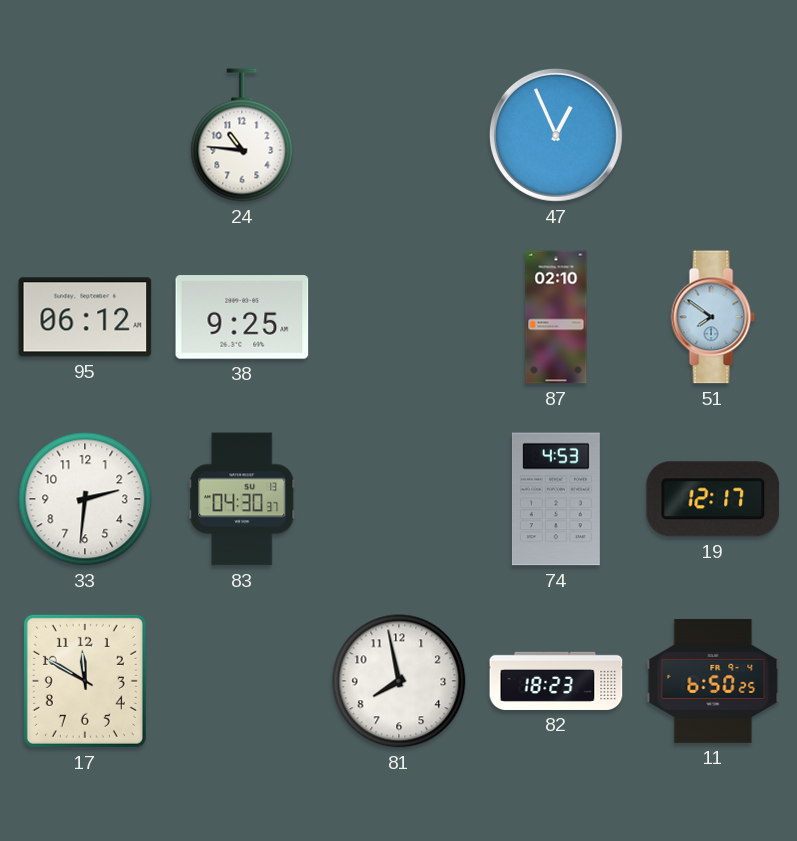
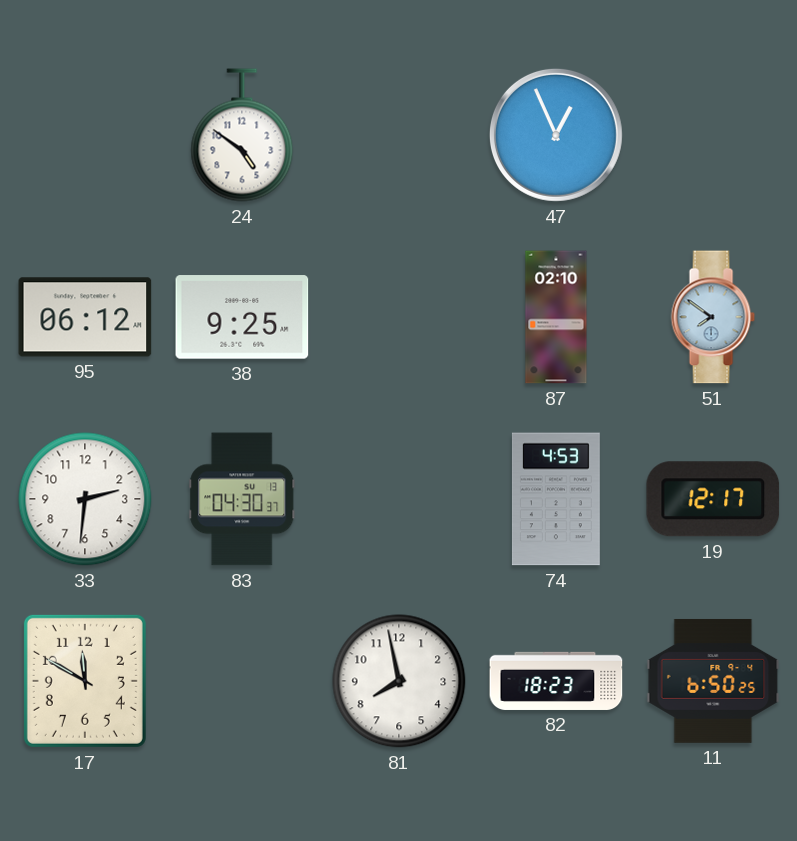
24: 10:46 -> 4:51
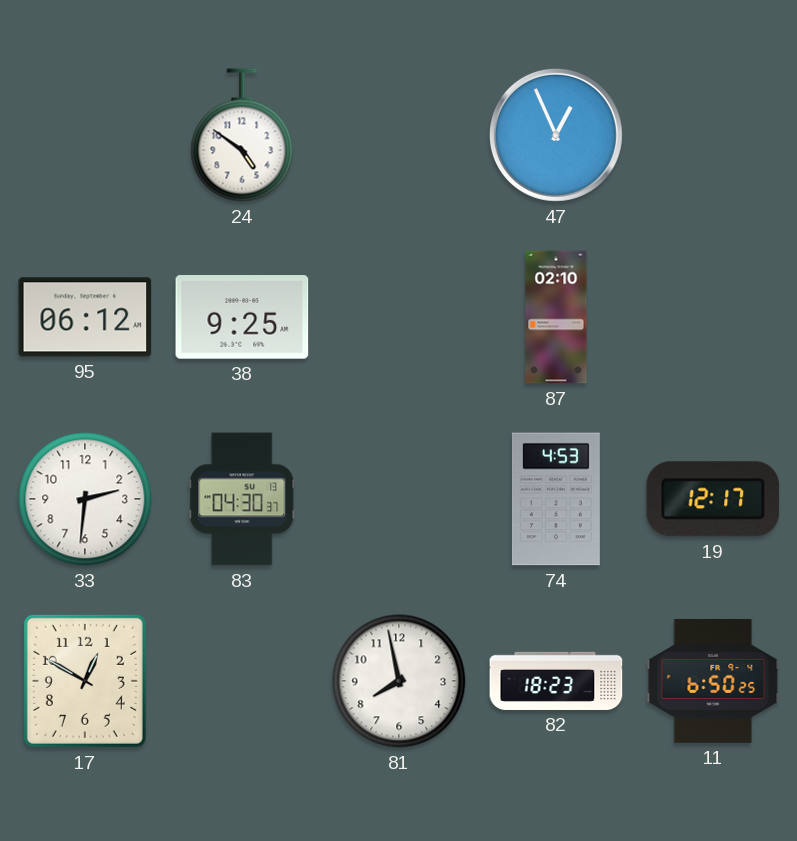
51: 7:51 -> none
17: 11:50 -> 12:50
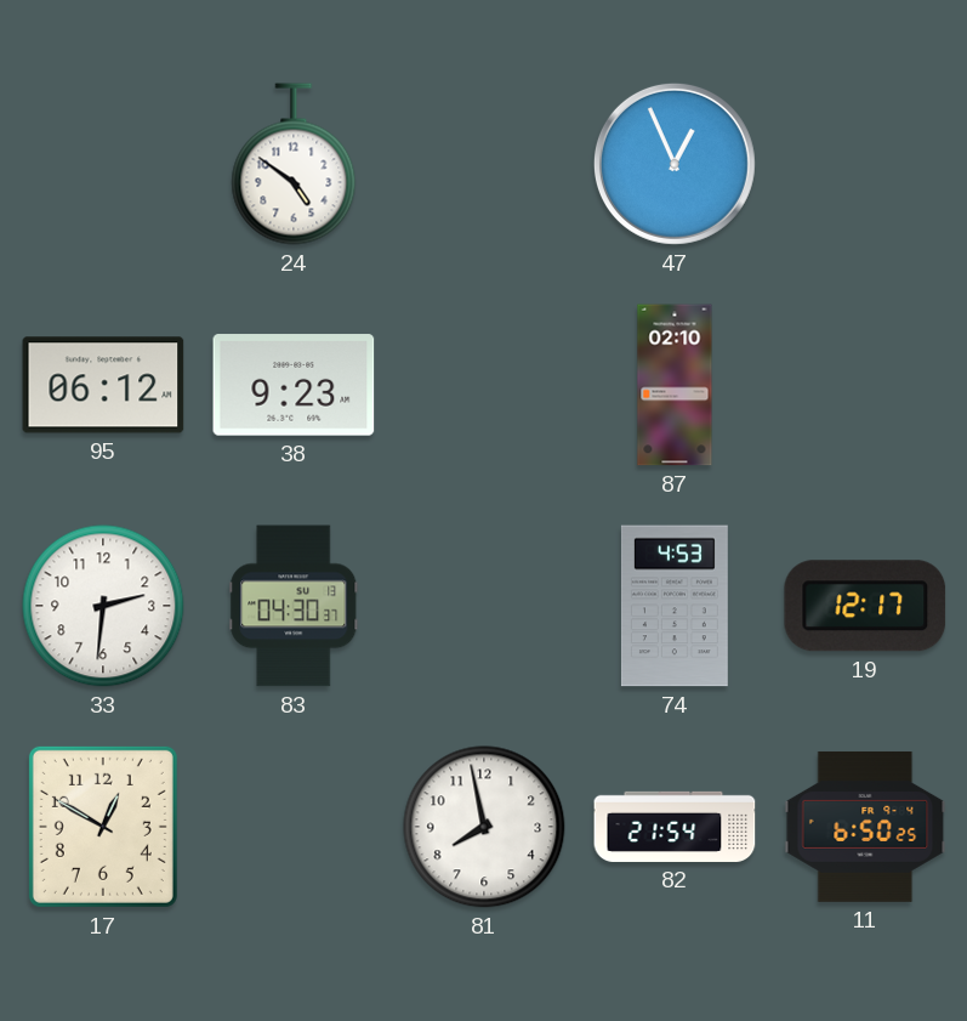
38: 9:25 -> 9:23
82: 18:23 -> 21:54
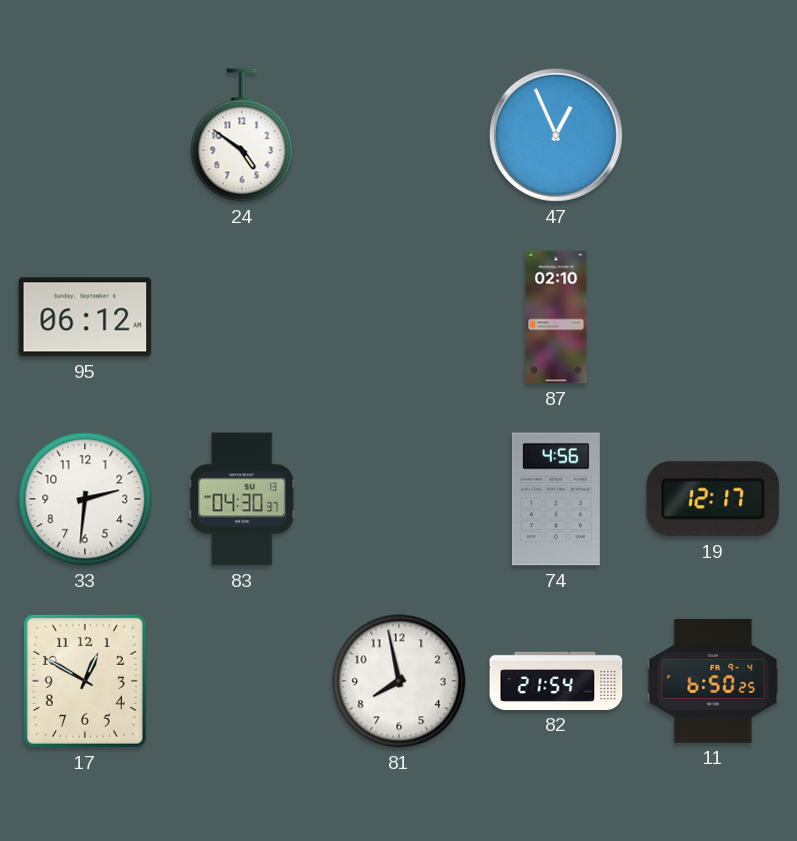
38: 9:23 -> none
74: 4:53 -> 4:56
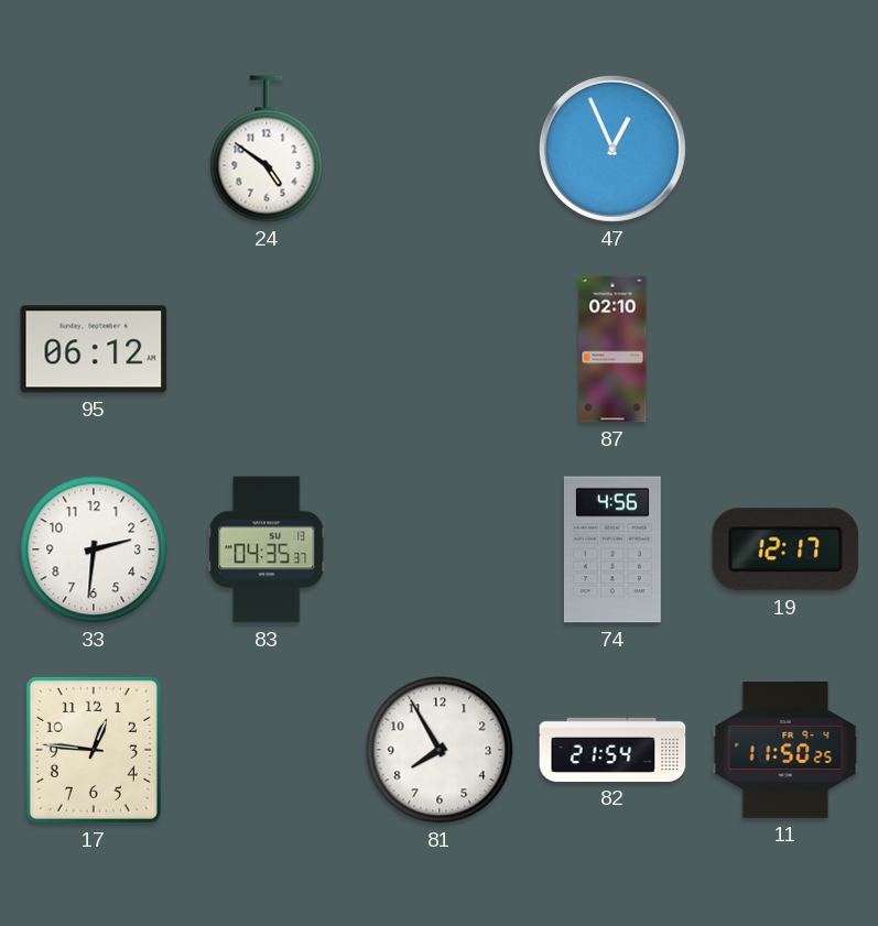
83: 04:30 -> 04:35
17: 12:50 -> 12:46
81: 7:58 -> 7:55
11: 6:50 -> 11:50
